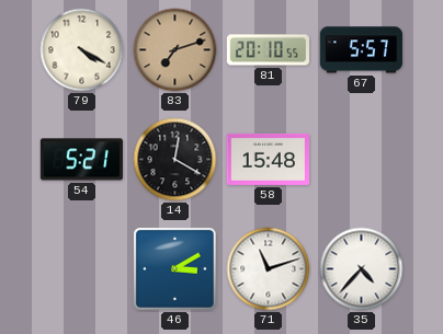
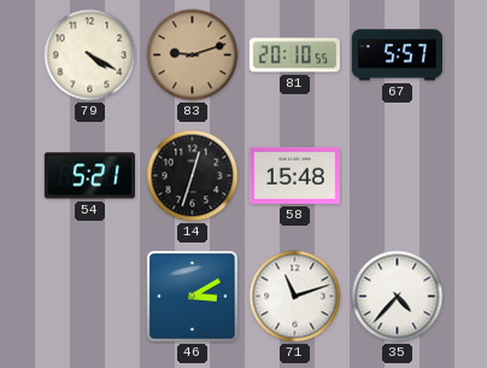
83: 7:12 -> 9:12
14: 12:20 -> 12:33
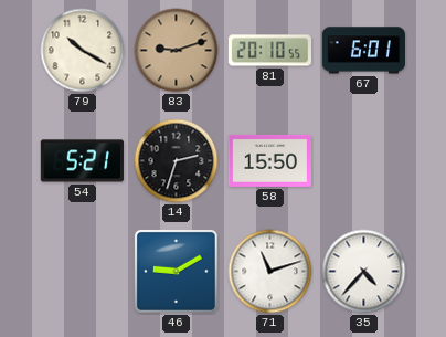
79: 4:20 -> 10:20
67: 5:57 -> 6:01
14: 12:33 -> 2:33
58: 15:48 -> 15:50
46: 3:10 -> 9:10
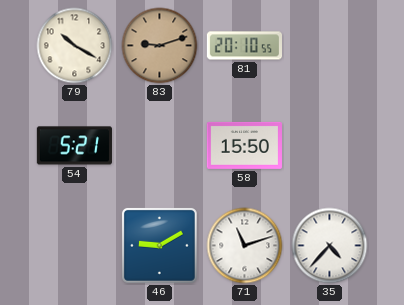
67: 6:01 -> none
14: 2:33 -> none
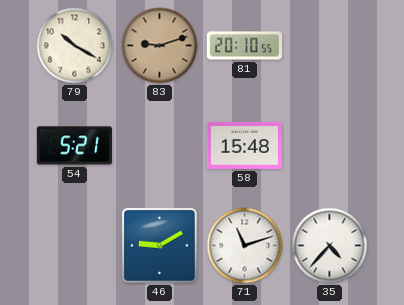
58: 15:50 -> 15:48
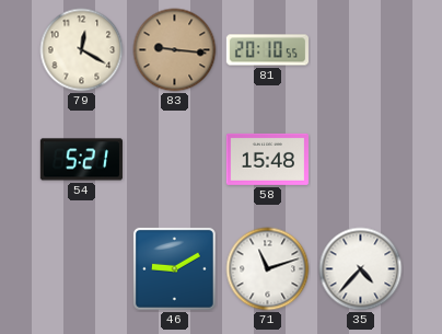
79: 10:20 -> 12:20
83: 9:12 -> 9:16
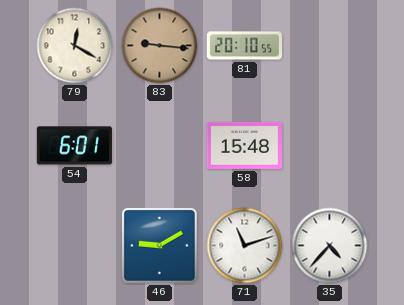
54: 5:21 -> 6:01
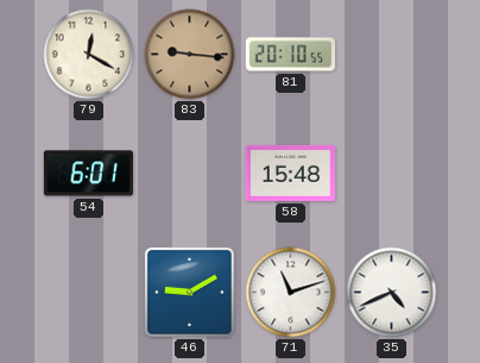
35: 4:37 -> 4:41
